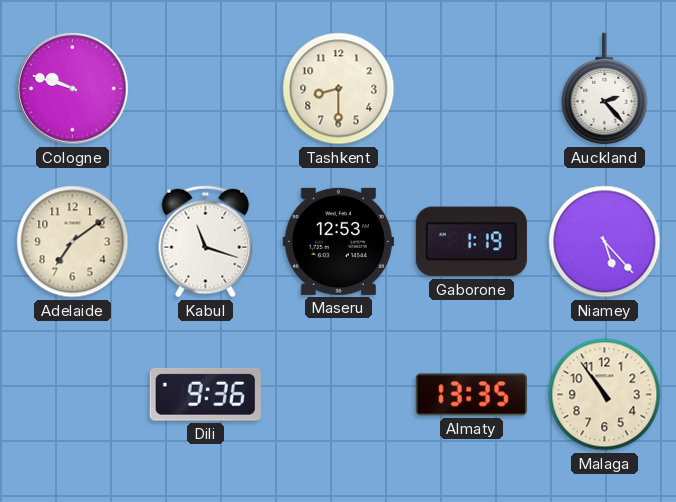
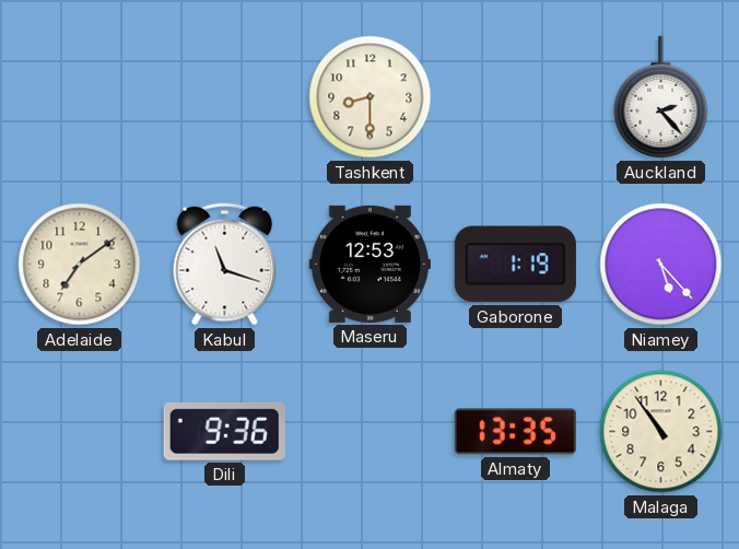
Cologne: 9:48 -> none
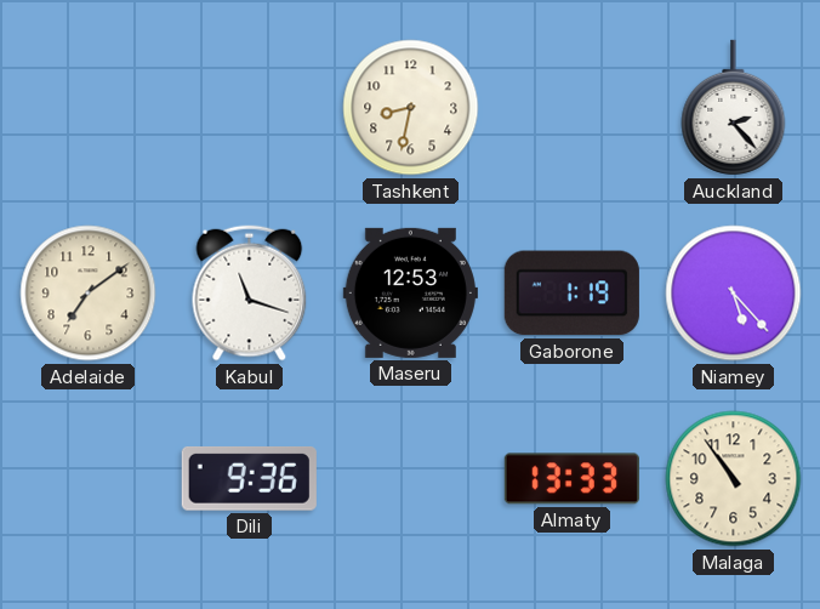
Tashkent: 8:30 -> 8:32
Almaty: 13:35 -> 13:33
